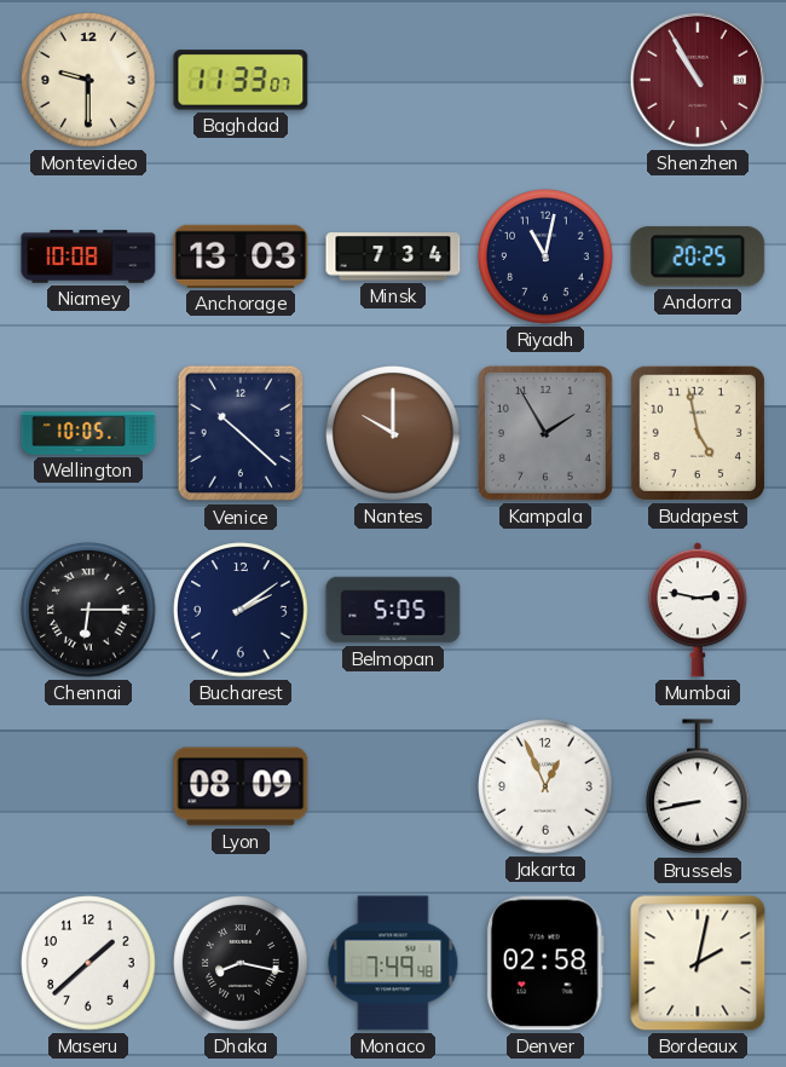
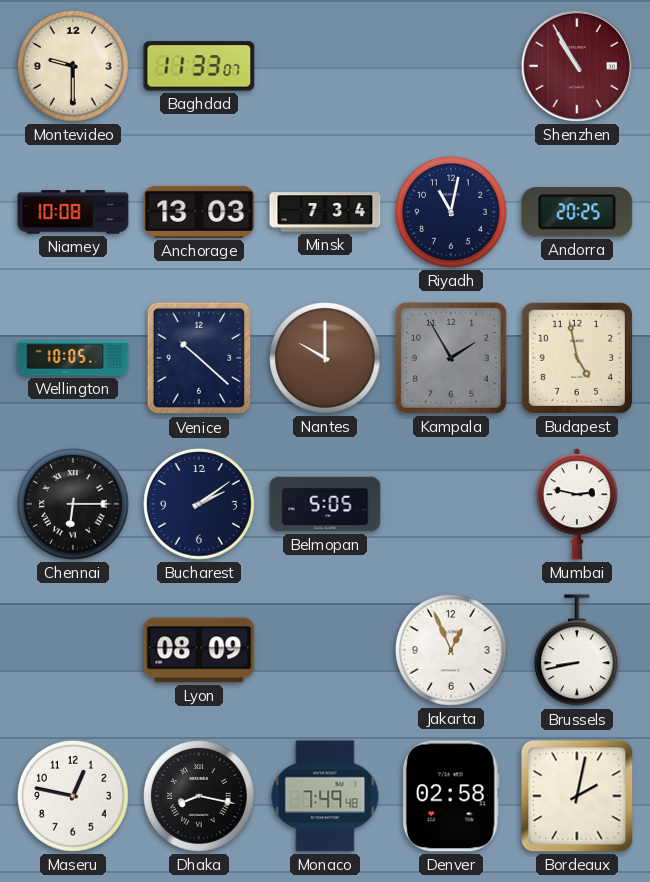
Maseru: 1:38 -> 12:47
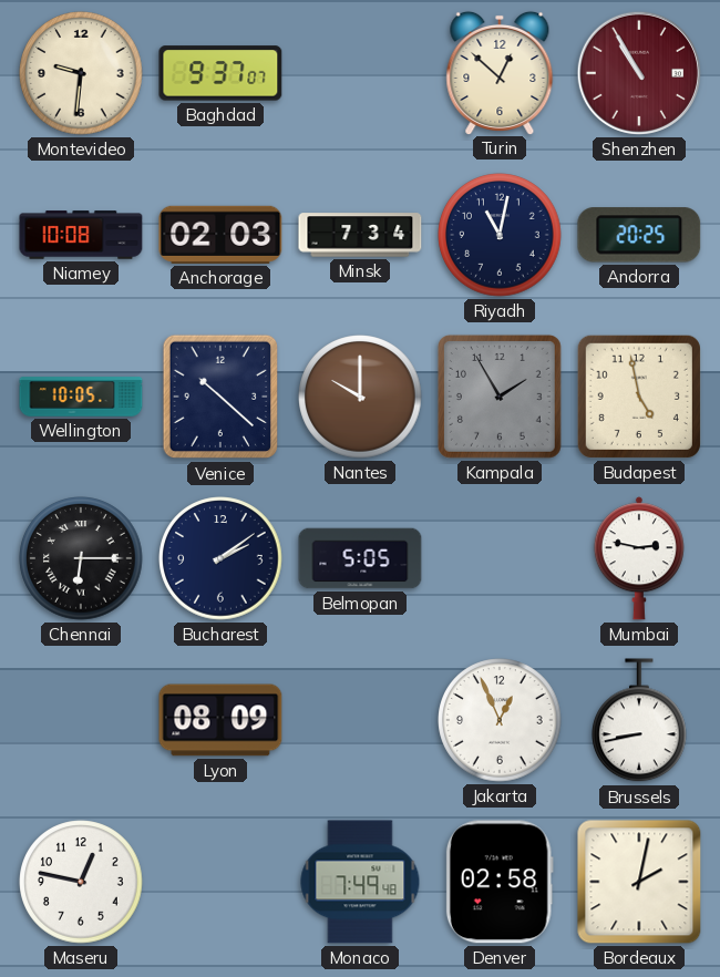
Montevideo: 9:30 -> 9:31
Baghdad: 11:33 -> 9:37
Turin: none -> 12:52
Anchorage: 13:03 -> 02:03
Dhaka: 8:17 -> none
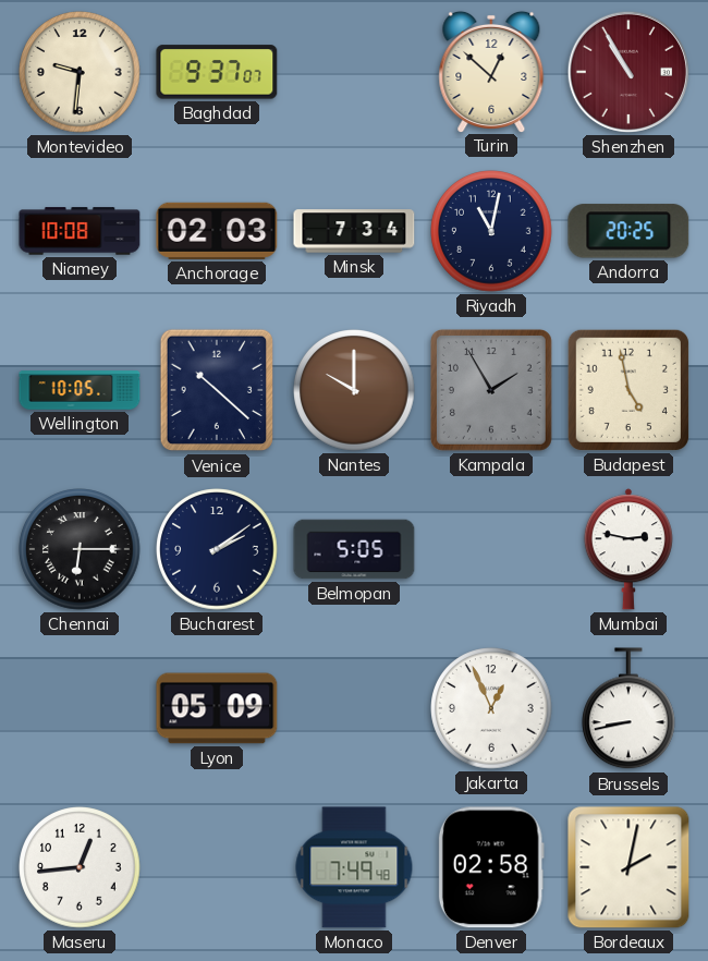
Lyon: 08:09 -> 05:09
Maseru: 12:47 -> 12:44
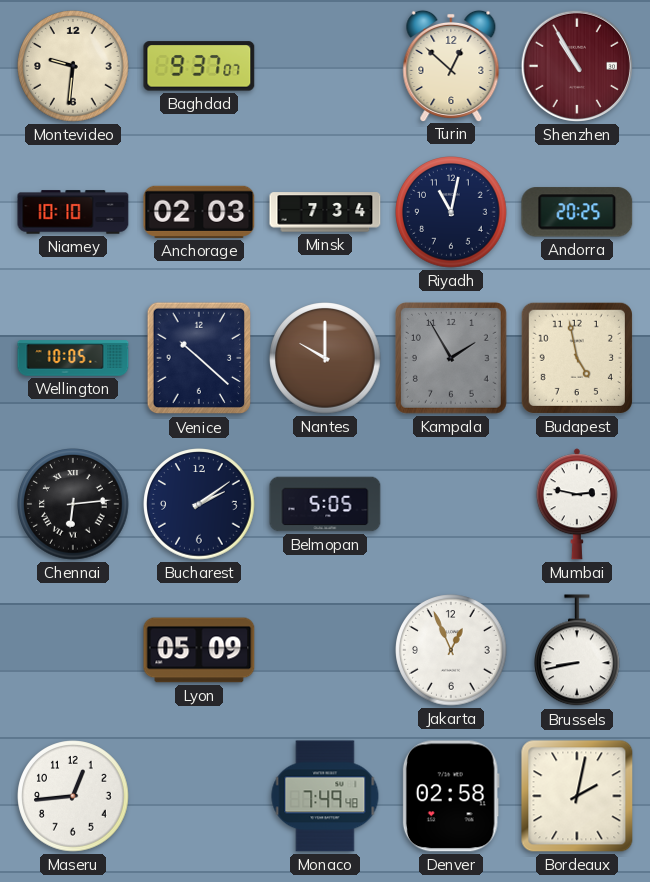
Niamey: 10:08 -> 10:10
Chennai: 6:15 -> 6:14
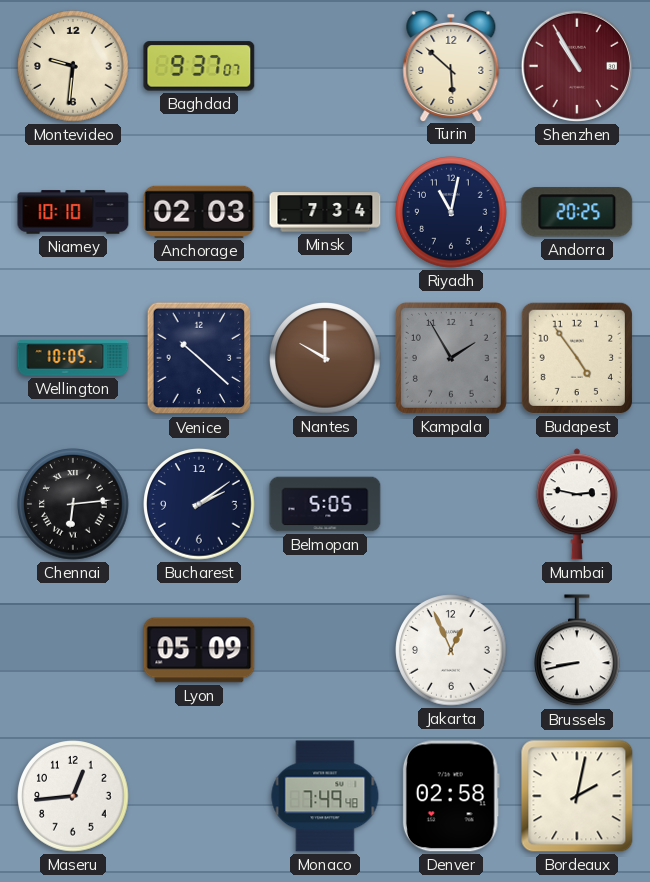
Turin: 12:52 -> 5:52
Budapest: 4:58 -> 4:54
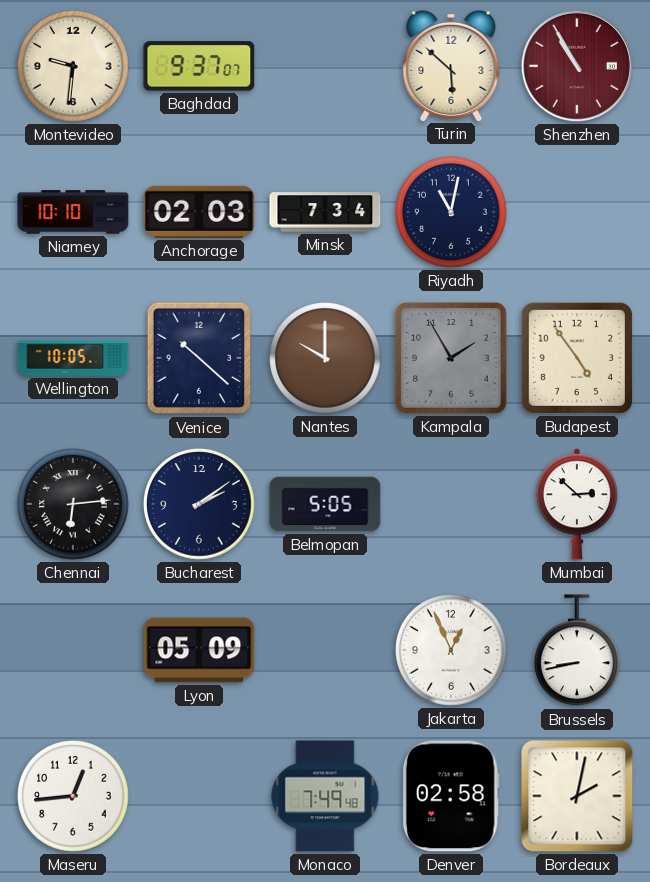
Andorra: 20:25 -> none
Mumbai: 2:47 -> 2:52
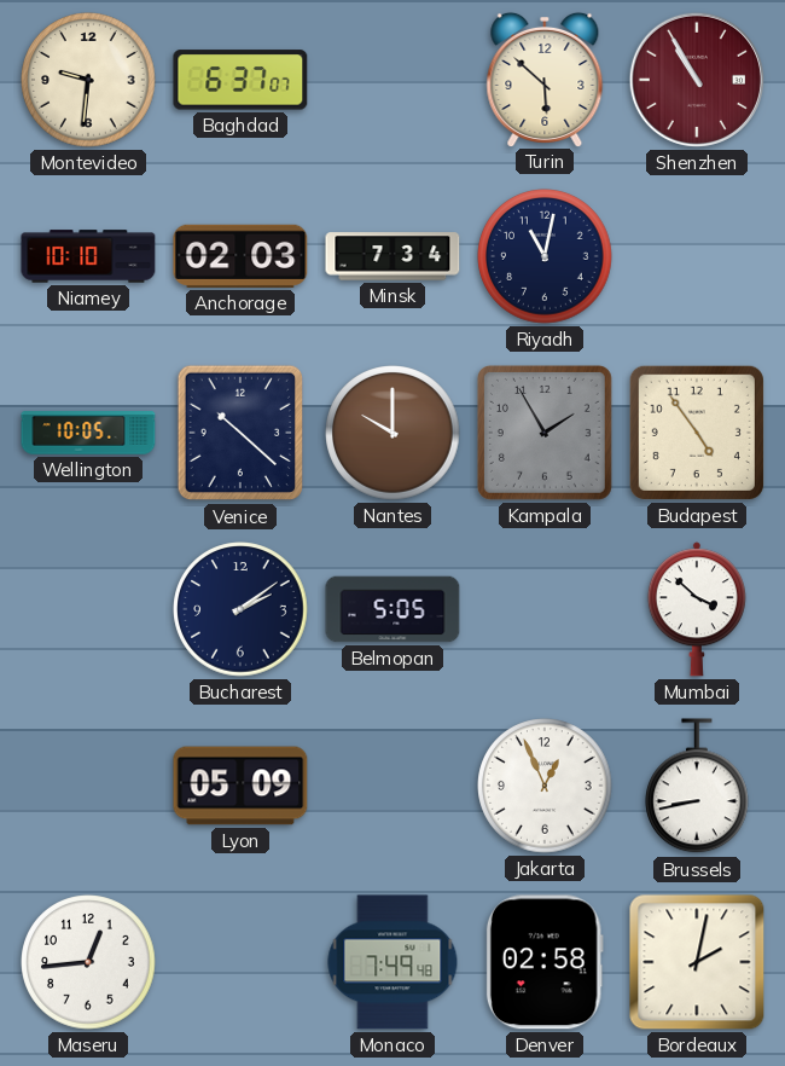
Baghdad: 9:37 -> 6:37
Chennai: 6:14 -> none
Mumbai: 2:52 -> 3:52
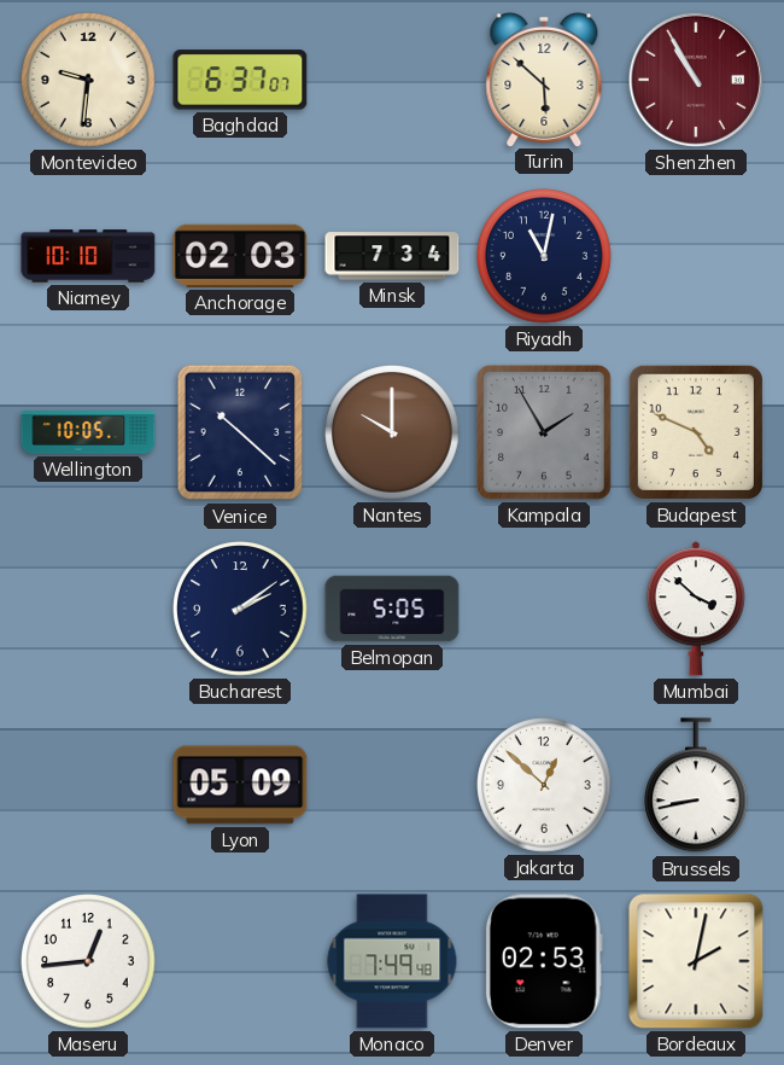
Budapest: 4:54 -> 4:49
Jakarta: 12:56 -> 12:52
Denver: 02:58 -> 02:53
